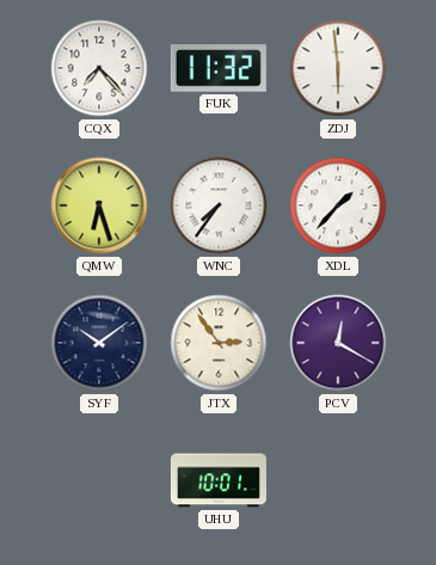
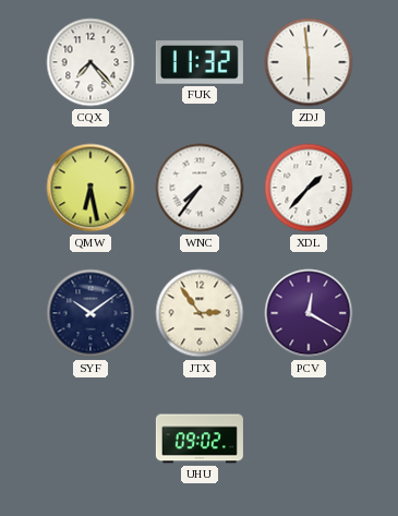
QMW: 6:27 -> 6:28
UHU: 10:01 -> 09:02
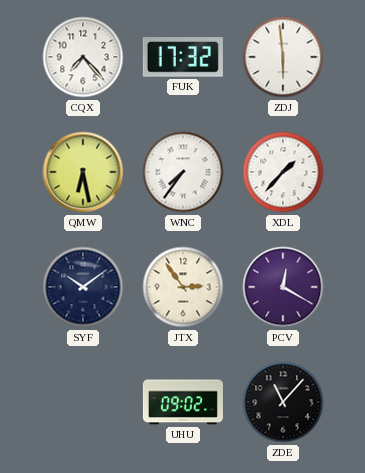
FUK: 11:32 -> 17:32
ZDE: none -> 11:07
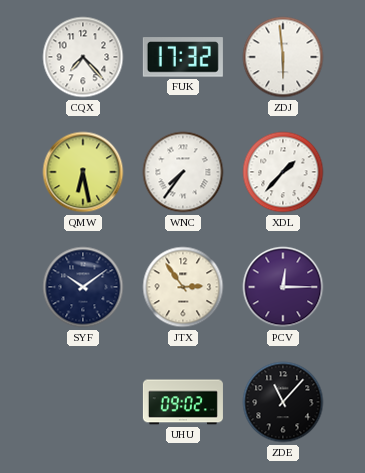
PCV: 12:20 -> 12:15
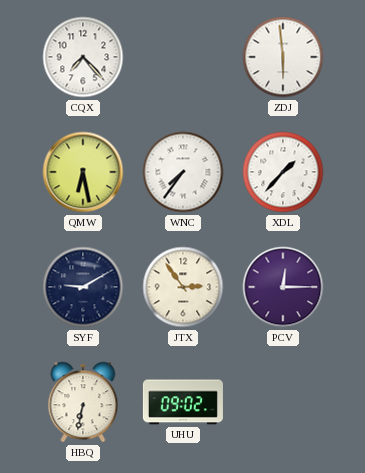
FUK: 17:32 -> none
SYF: 10:09 -> 9:10
HBQ: none -> 6:32
ZDE: 11:07 -> none
